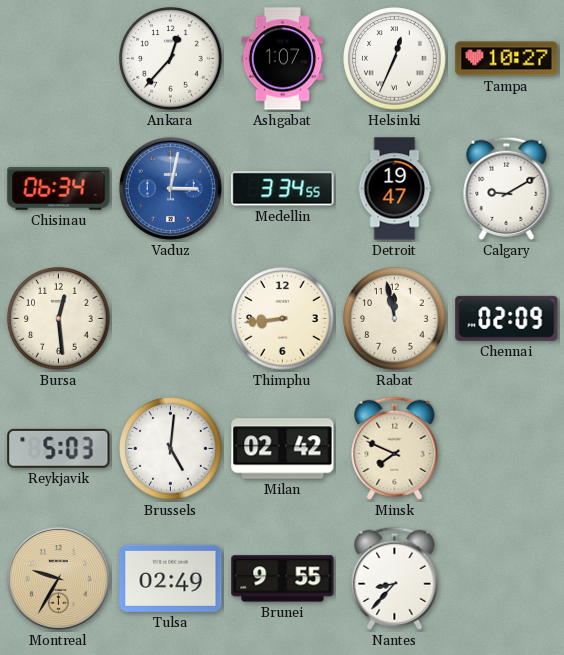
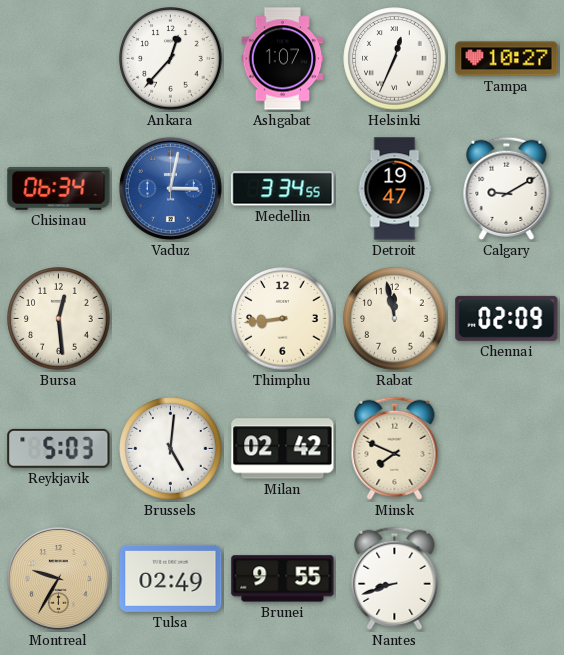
Nantes: 8:37 -> 8:42
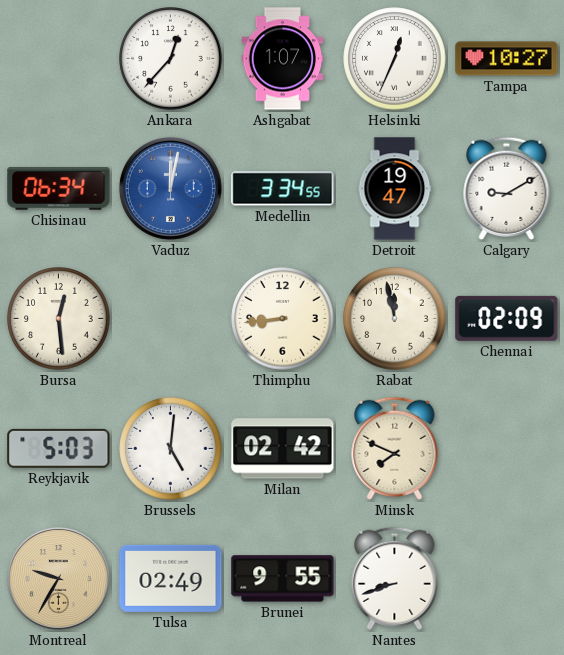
Vaduz: 3:02 -> 12:02
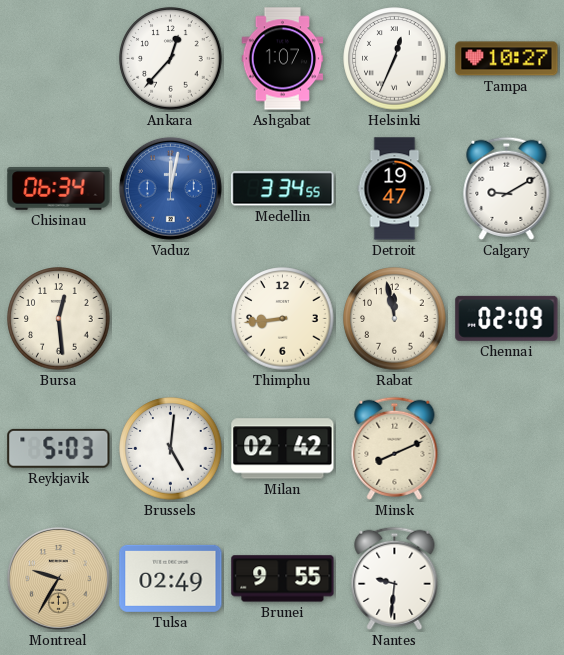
Minsk: 7:49 -> 8:11
Nantes: 8:42 -> 9:31
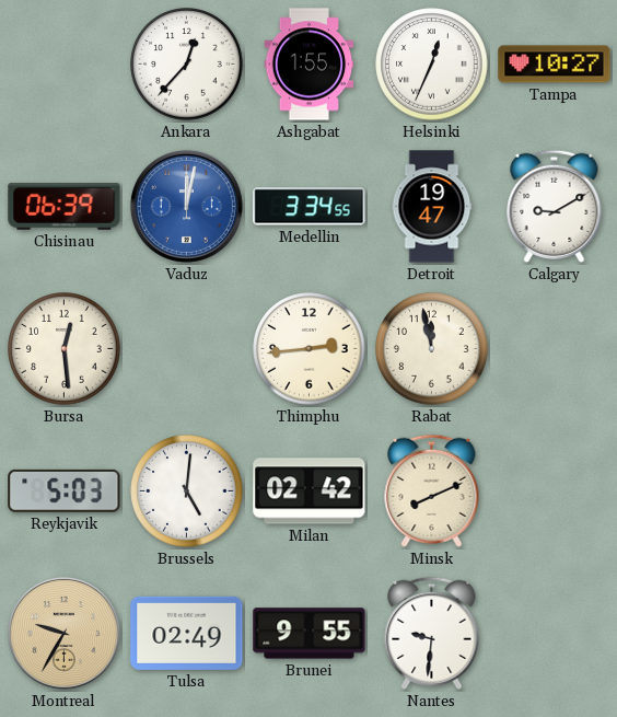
Ashgabat: 1:07 -> 1:55
Chisinau: 06:34 -> 06:39
Thimphu: 8:44 -> 2:44
Chennai: 02:09 -> none
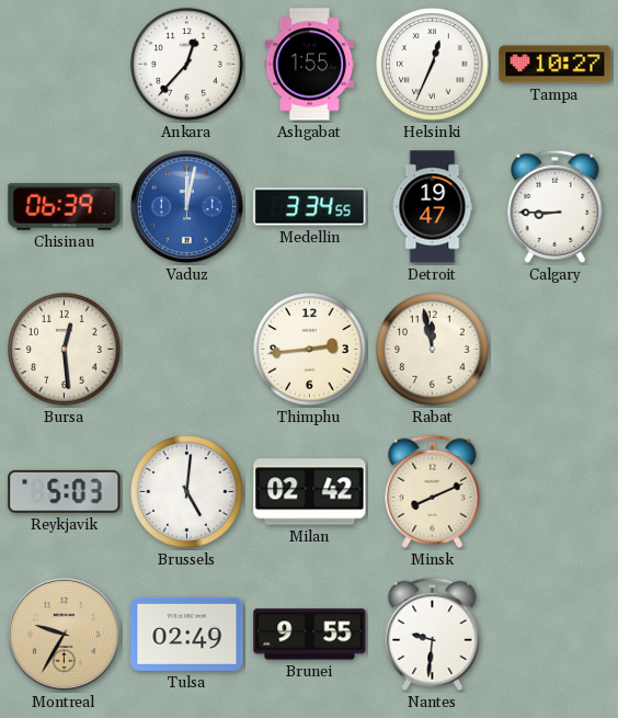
Calgary: 9:10 -> 8:45
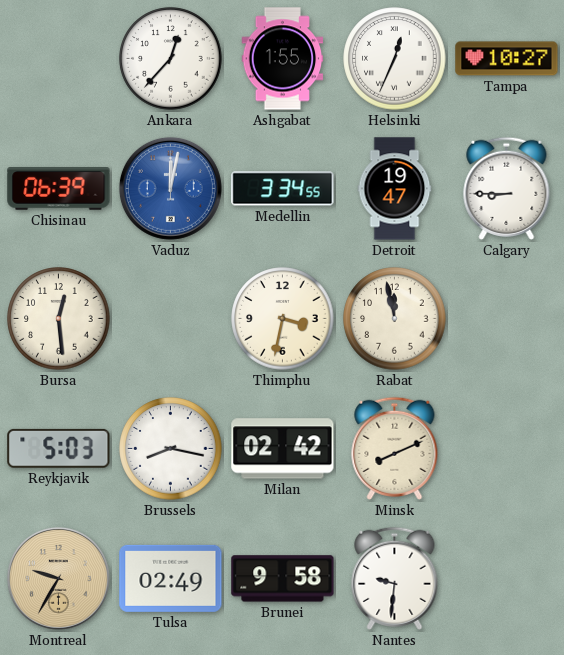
Thimphu: 2:44 -> 3:32
Brussels: 5:01 -> 8:17
Brunei: 9:55 -> 9:58
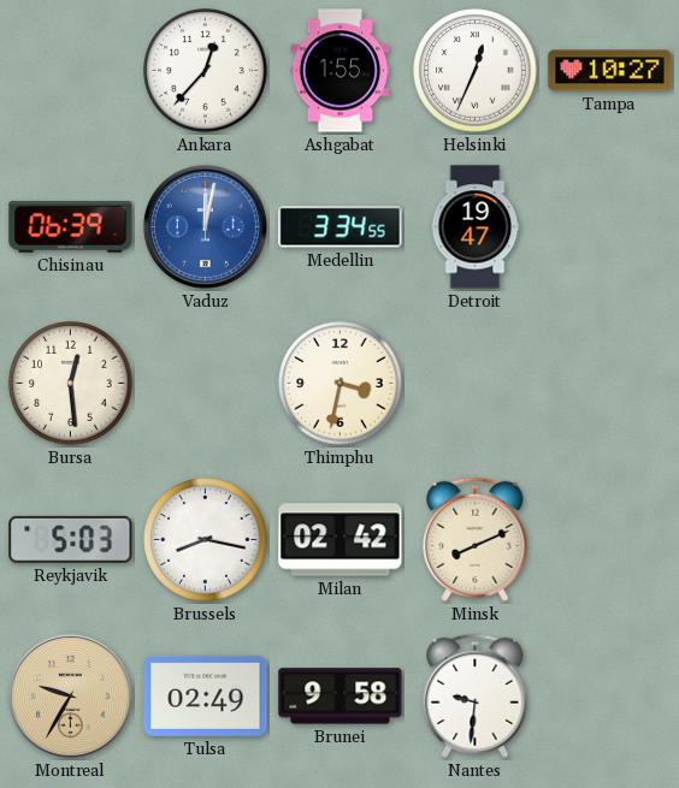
Calgary: 8:45 -> none
Rabat: 11:58 -> none
